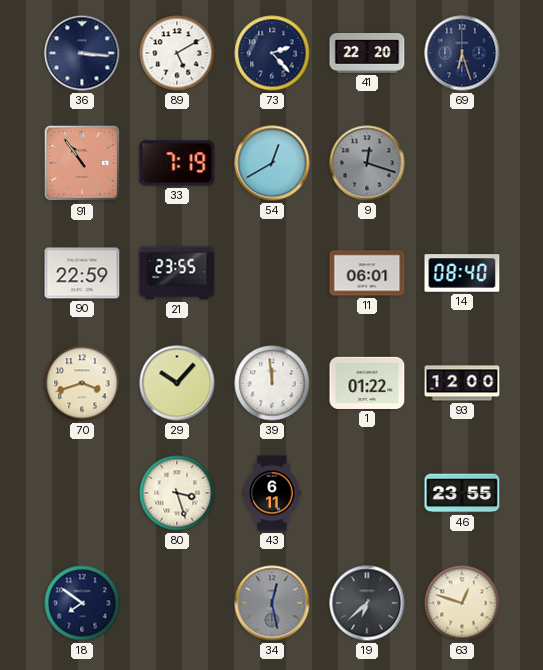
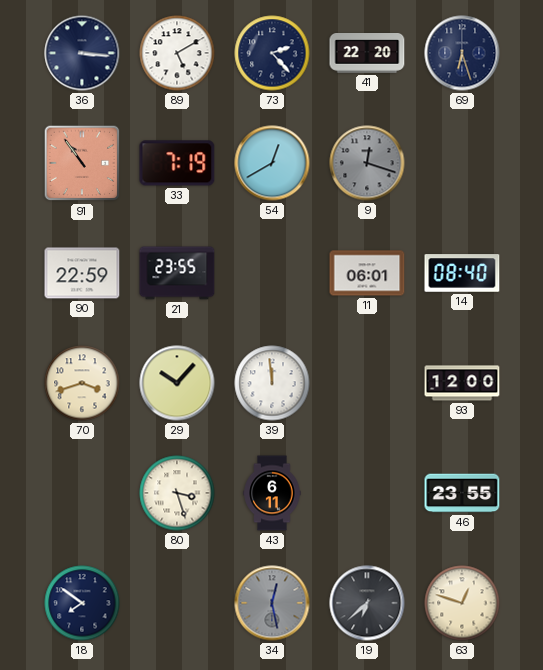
1: 01:22 -> none
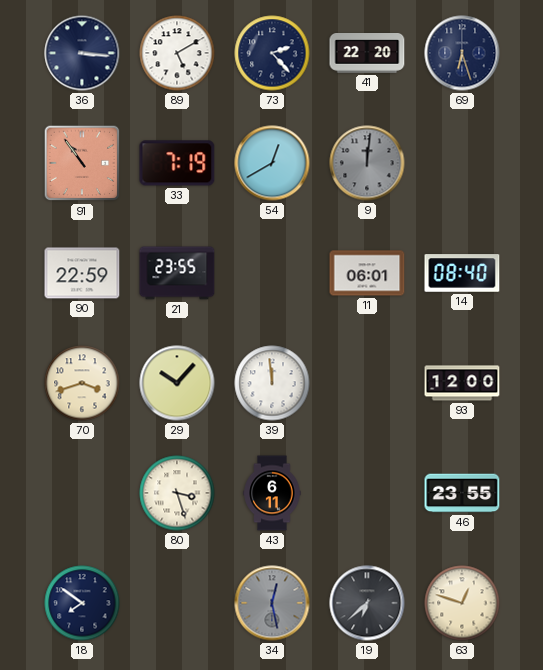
9: 12:18 -> 12:01
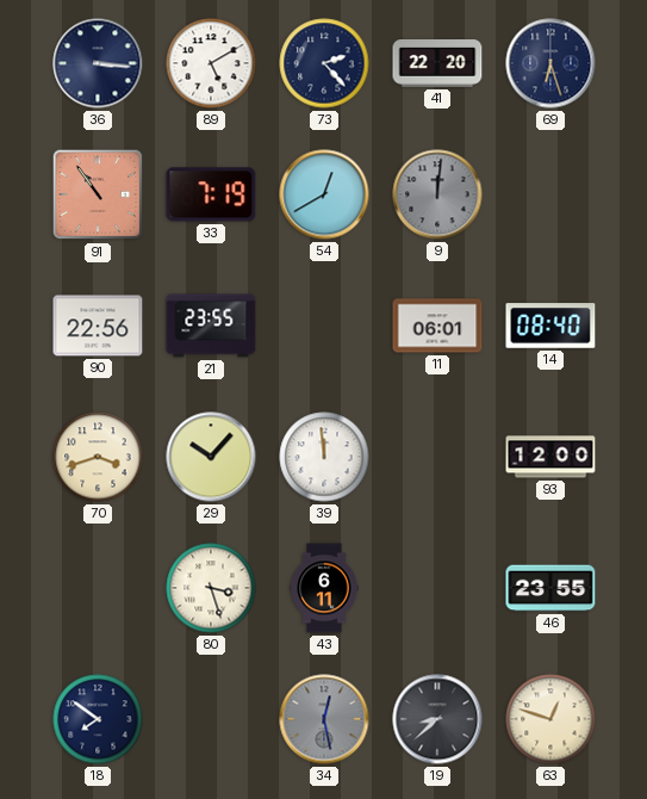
90: 22:59 -> 22:56
19: 6:38 -> 8:38
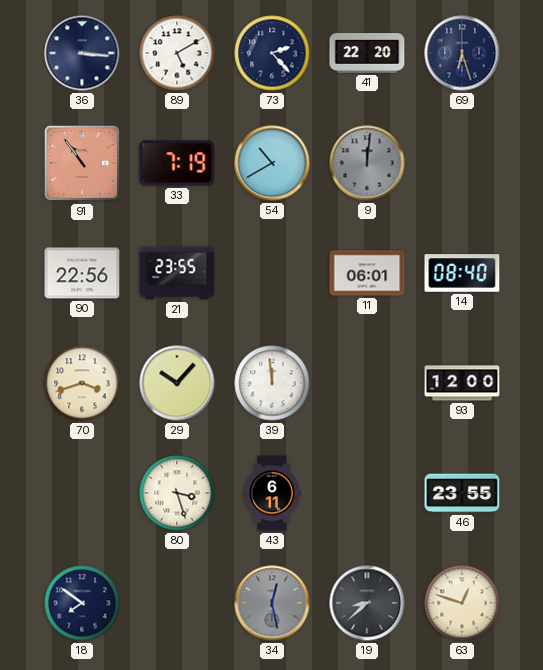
54: 12:40 -> 10:40
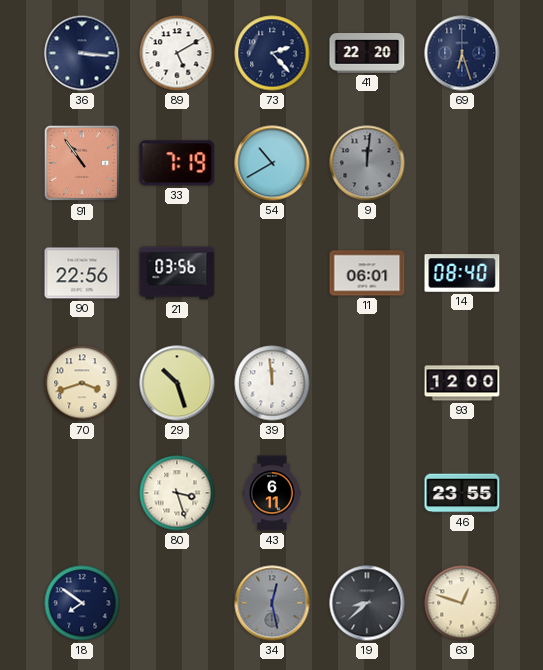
21: 23:55 -> 03:56
29: 10:07 -> 10:27
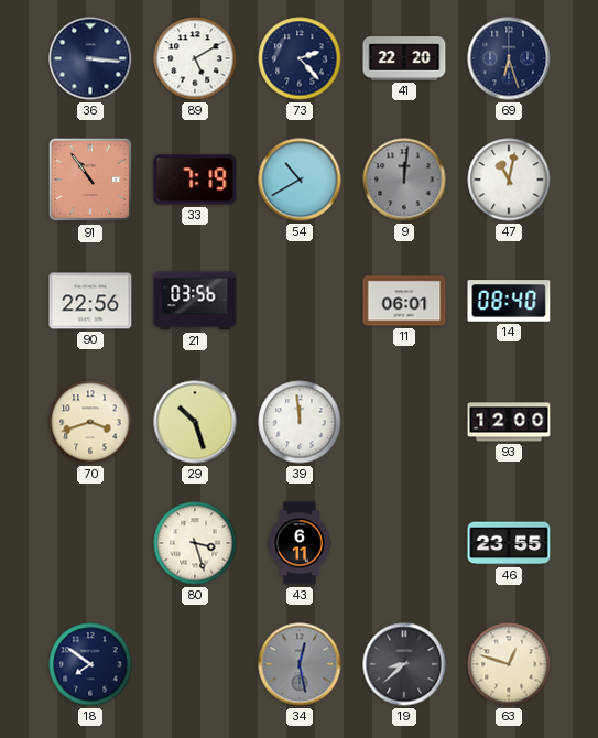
47: none -> 11:02
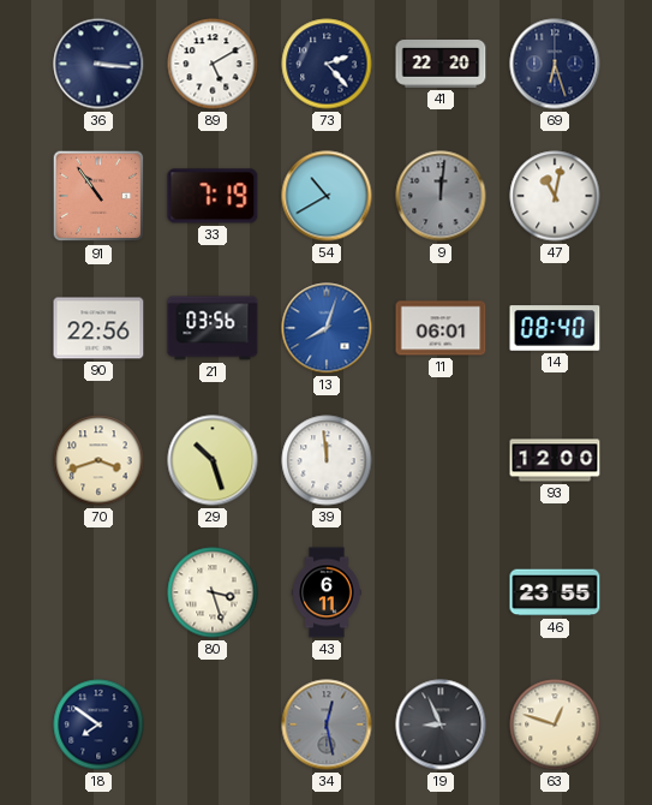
13: none -> 8:03
19: 8:38 -> 8:56
